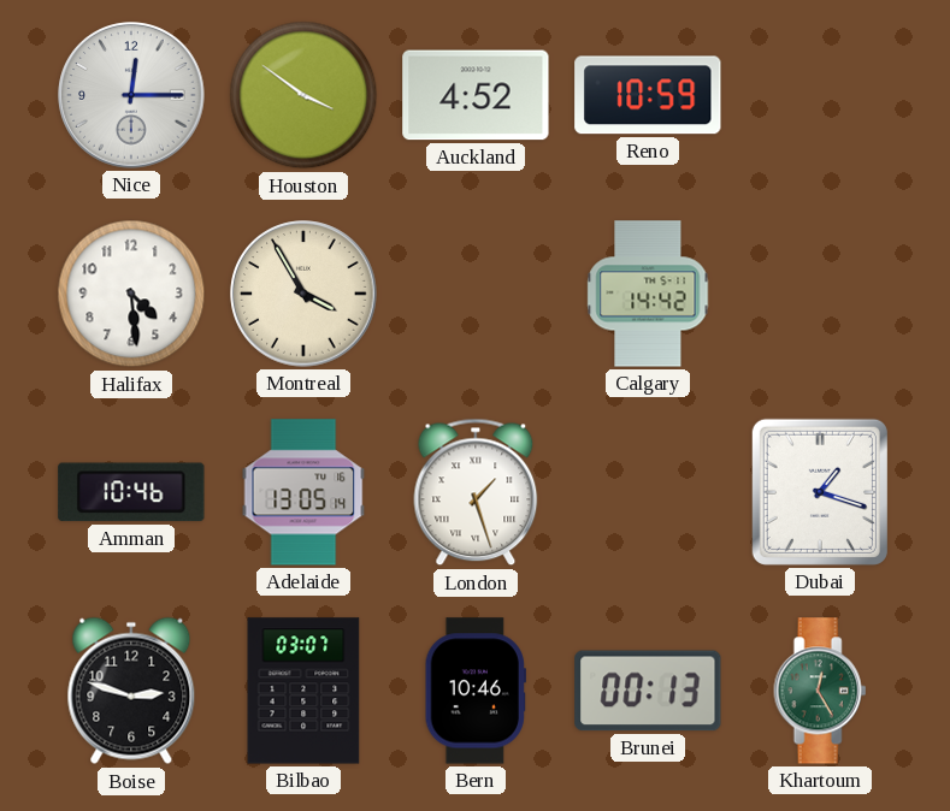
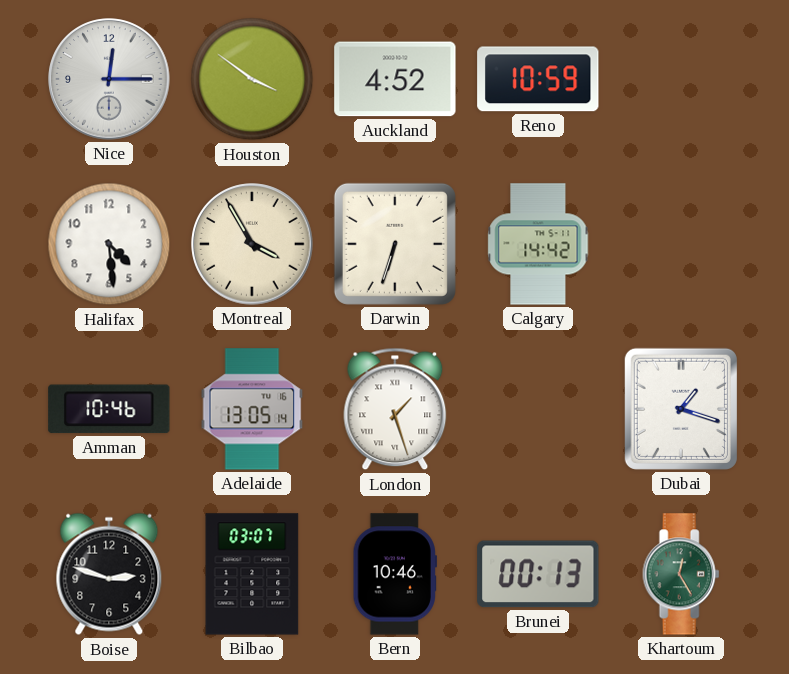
Darwin: none -> 6:33
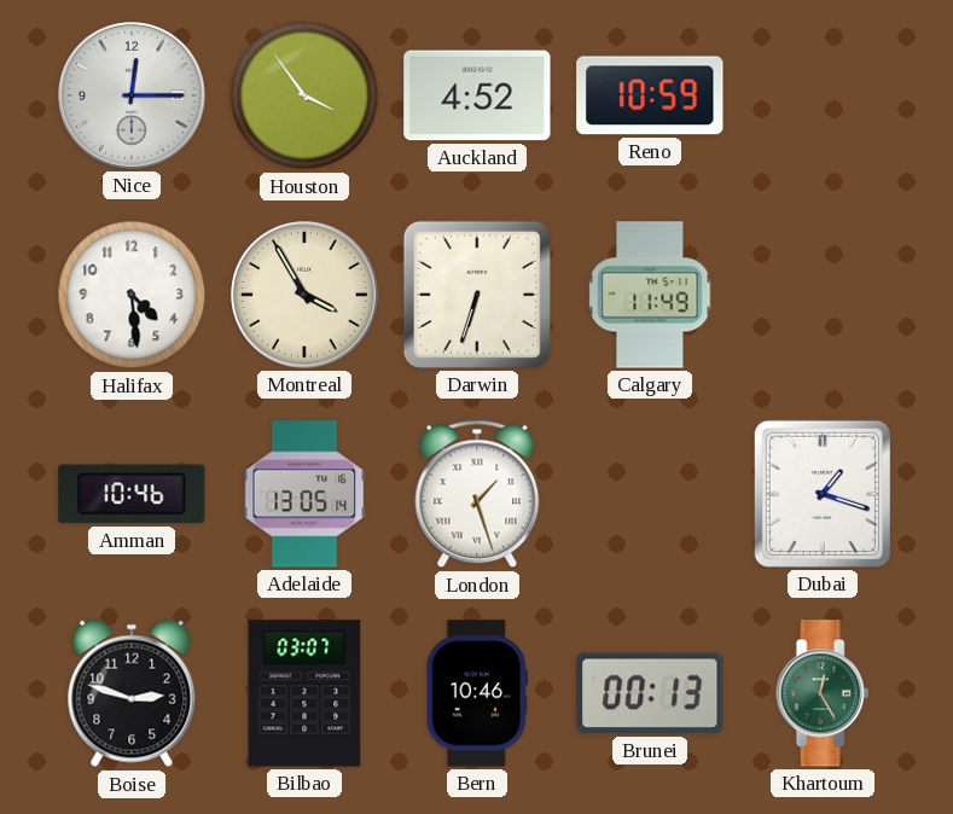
Houston: 3:51 -> 3:54
Calgary: 14:42 -> 11:49
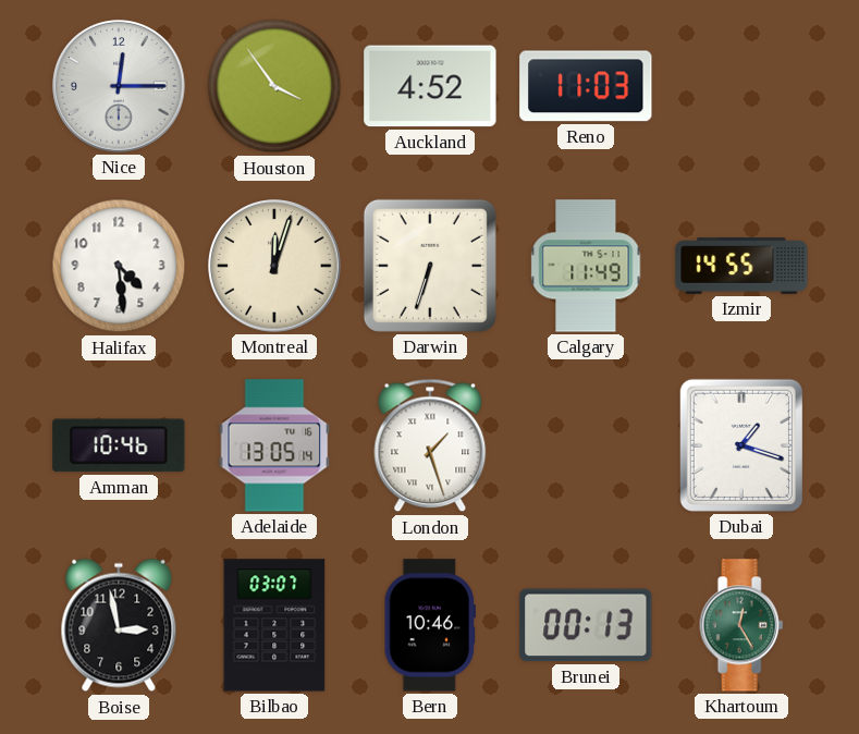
Reno: 10:59 -> 11:03
Montreal: 3:55 -> 12:03
Izmir: none -> 14:55
Boise: 2:48 -> 2:58
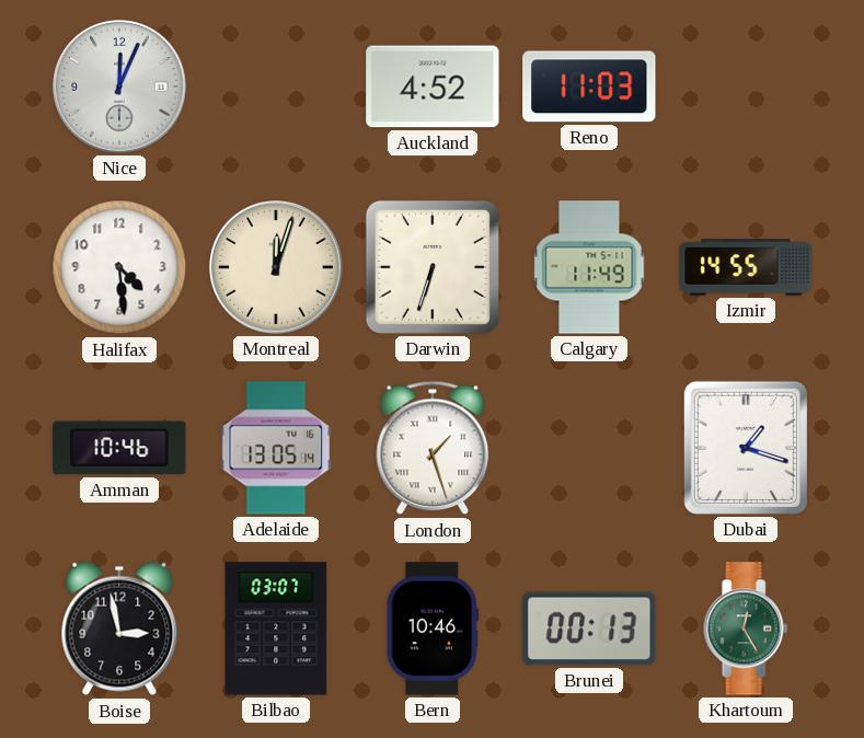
Nice: 12:15 -> 12:04
Houston: 3:54 -> none
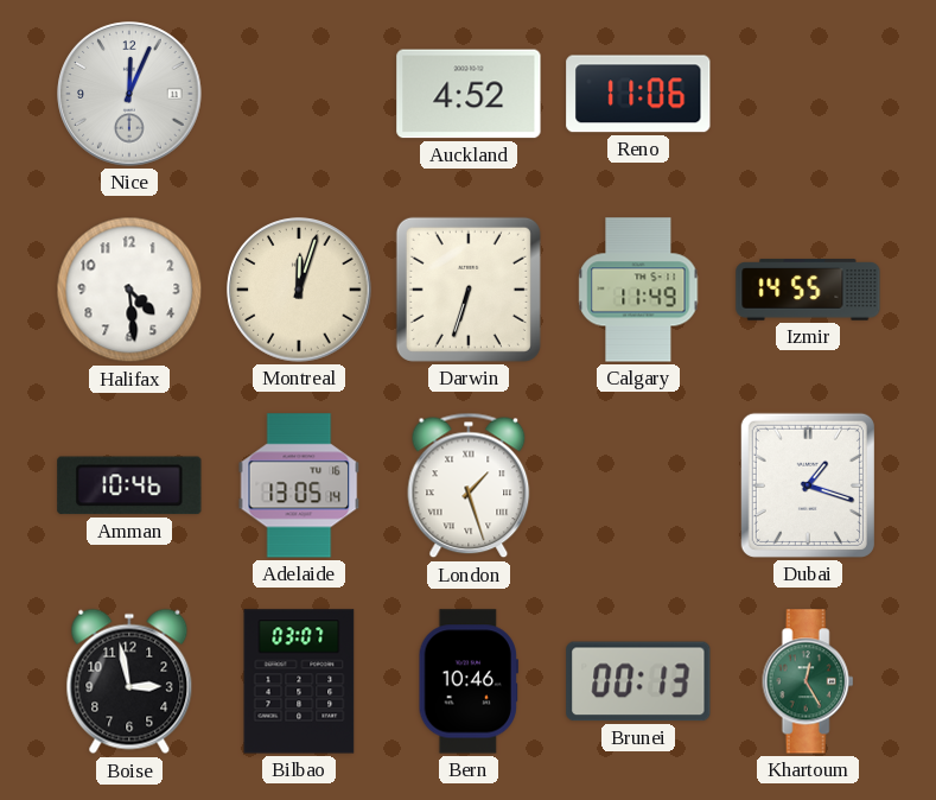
Reno: 11:03 -> 11:06
